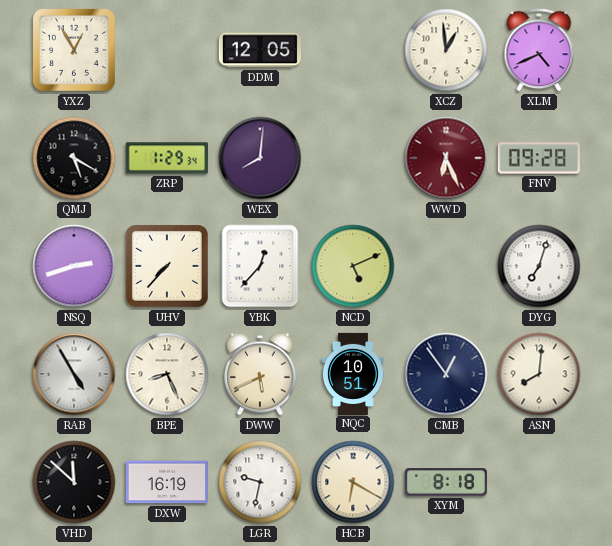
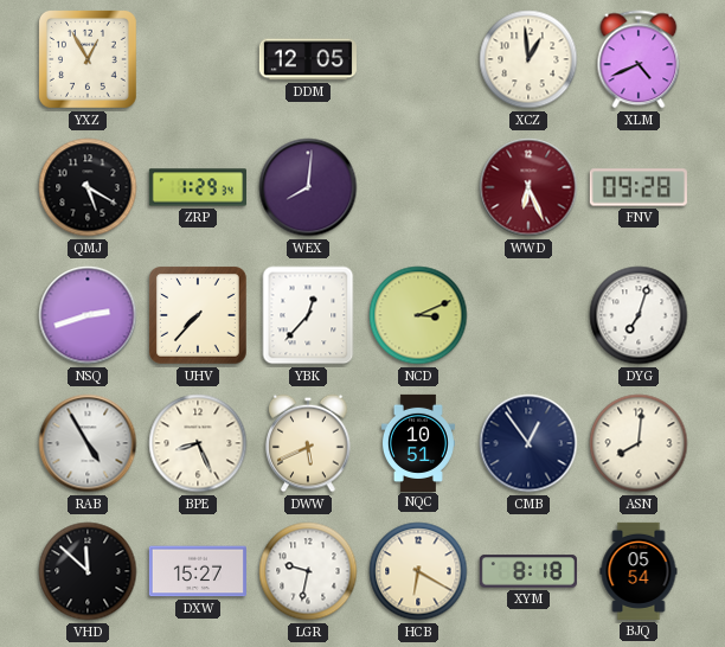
NCD: 5:11 -> 3:11
DXW: 16:19 -> 15:27
BJQ: none -> 05:54
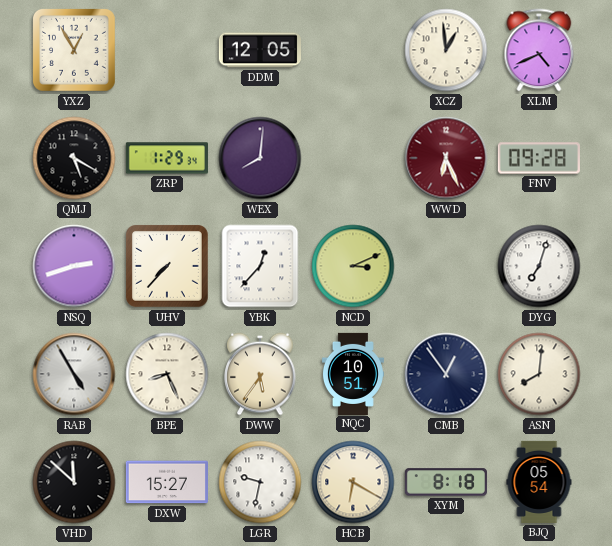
DWW: 5:41 -> 5:36
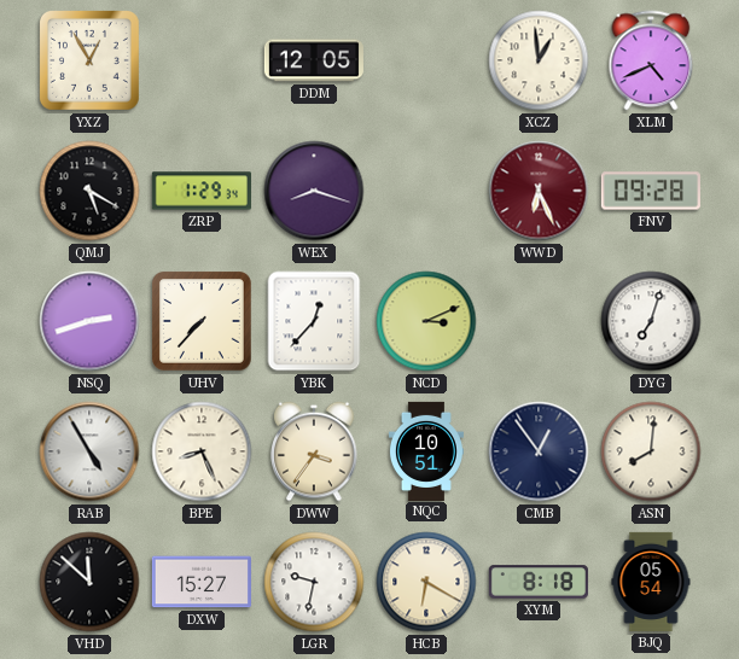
WEX: 8:01 -> 8:18
DWW: 5:36 -> 3:36
